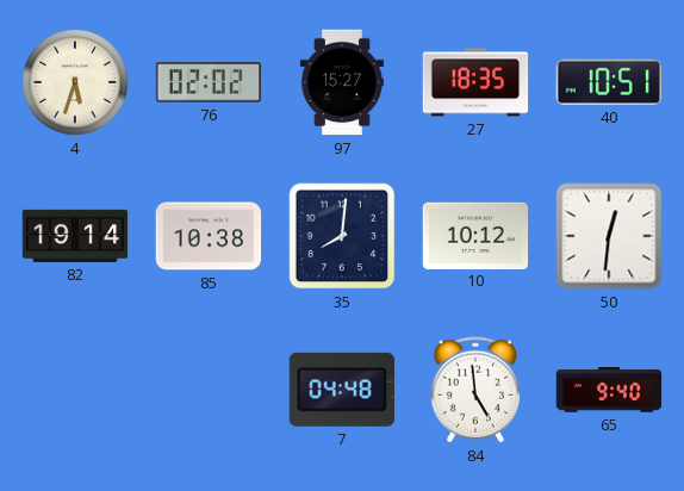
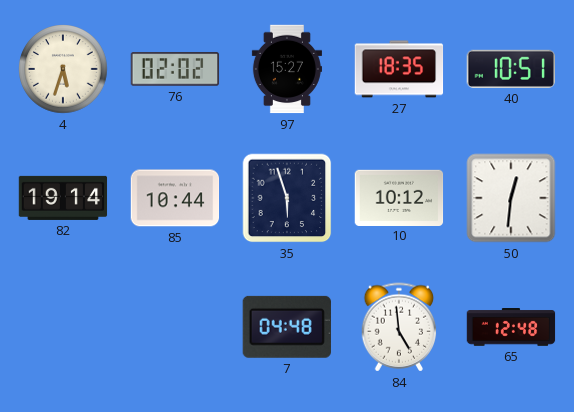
85: 10:38 -> 10:44
35: 8:01 -> 5:57
65: 9:40 -> 12:48
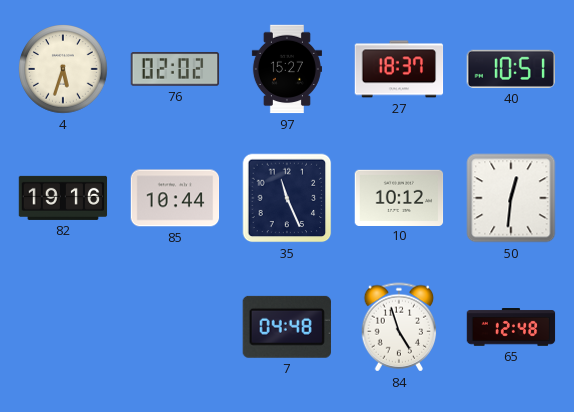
27: 18:35 -> 18:37
82: 19:14 -> 19:16
35: 5:57 -> 11:26
84: 4:59 -> 4:57
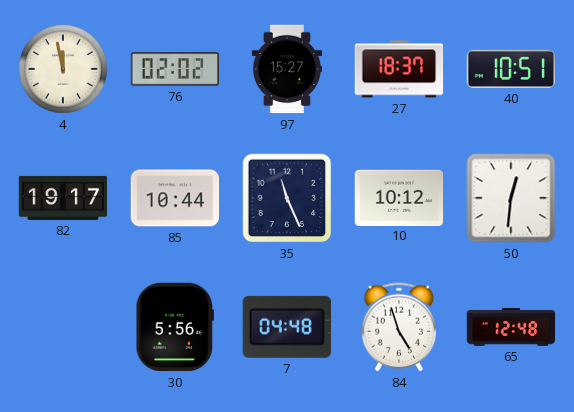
4: 5:33 -> 11:58
82: 19:16 -> 19:17
30: none -> 5:56
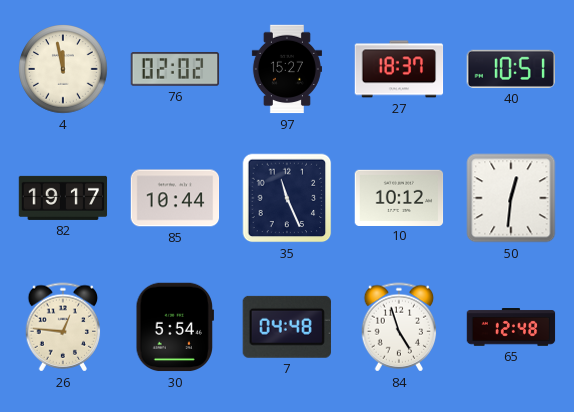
26: none -> 12:46
30: 5:56 -> 5:54
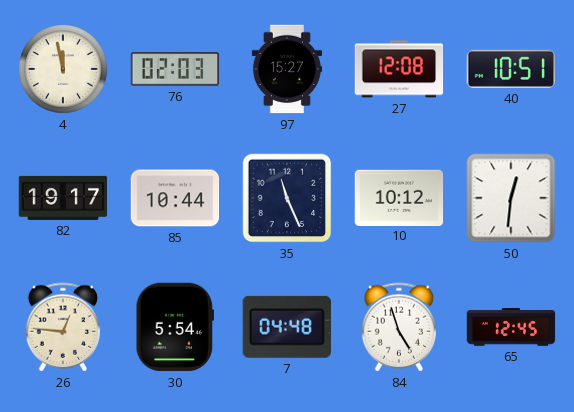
76: 02:02 -> 02:03
27: 18:37 -> 12:08
65: 12:48 -> 12:45
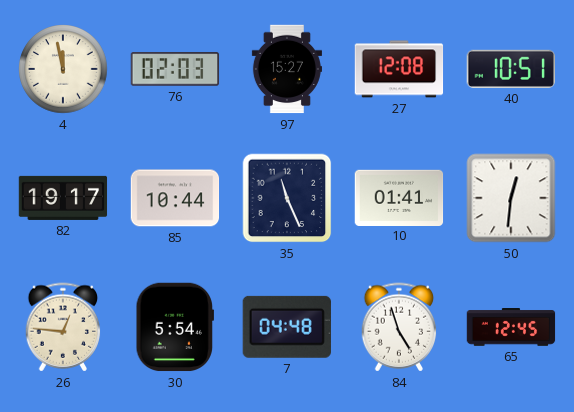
10: 10:12 -> 01:41
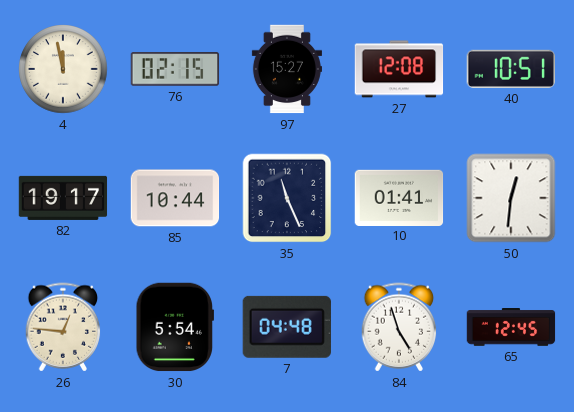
76: 02:03 -> 02:15
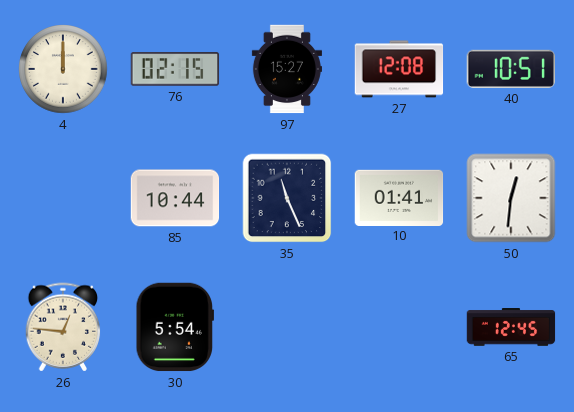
4: 11:58 -> 12:00
82: 19:17 -> none
7: 04:48 -> none
84: 4:57 -> none
